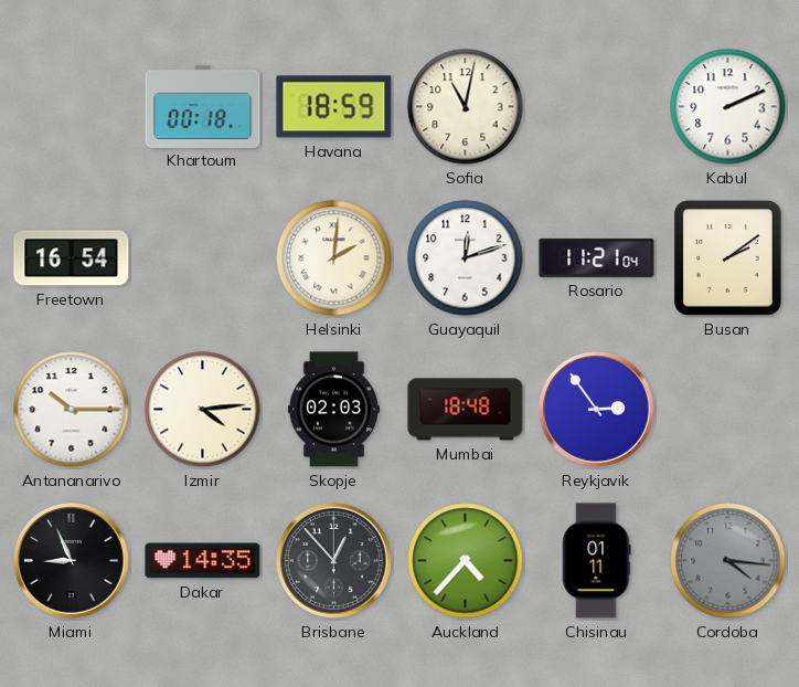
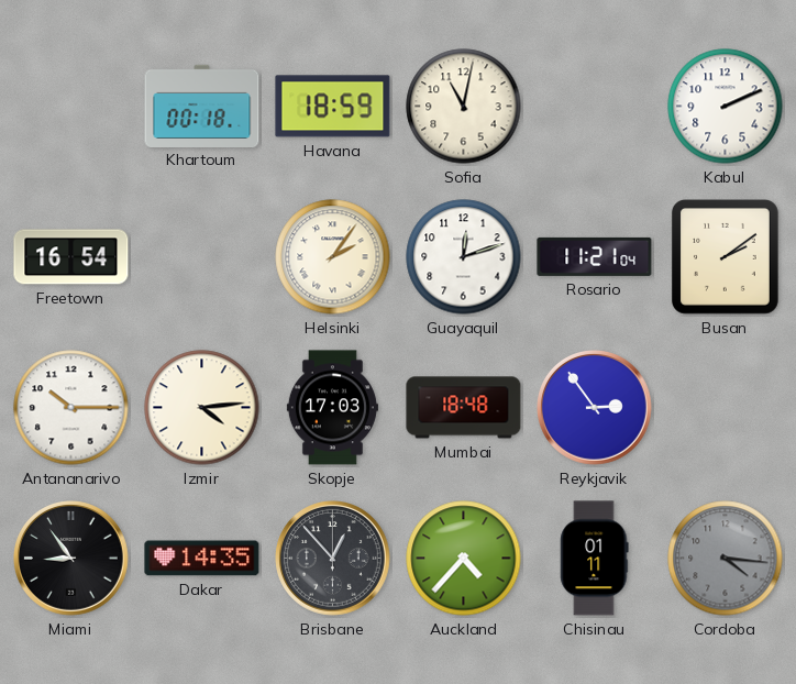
Helsinki: 2:01 -> 2:06
Skopje: 02:03 -> 17:03
Miami: 8:56 -> 8:54
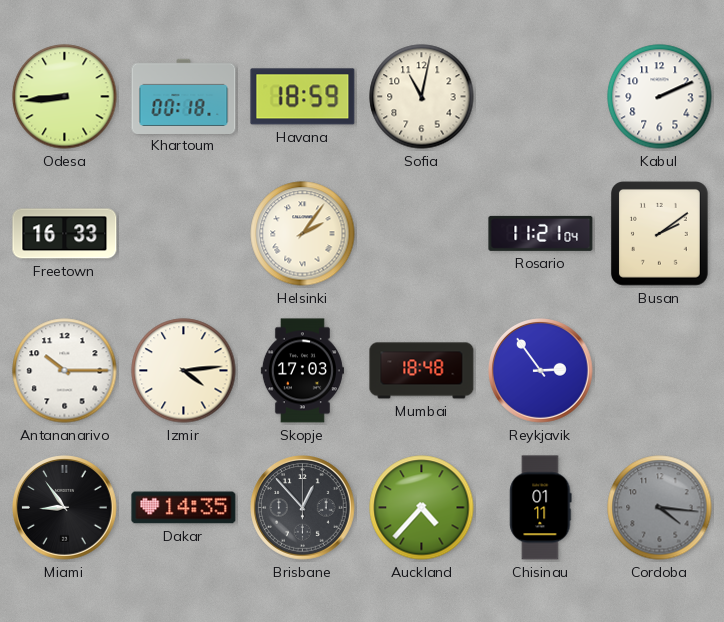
Odesa: none -> 8:44
Freetown: 16:54 -> 16:33
Guayaquil: 12:12 -> none
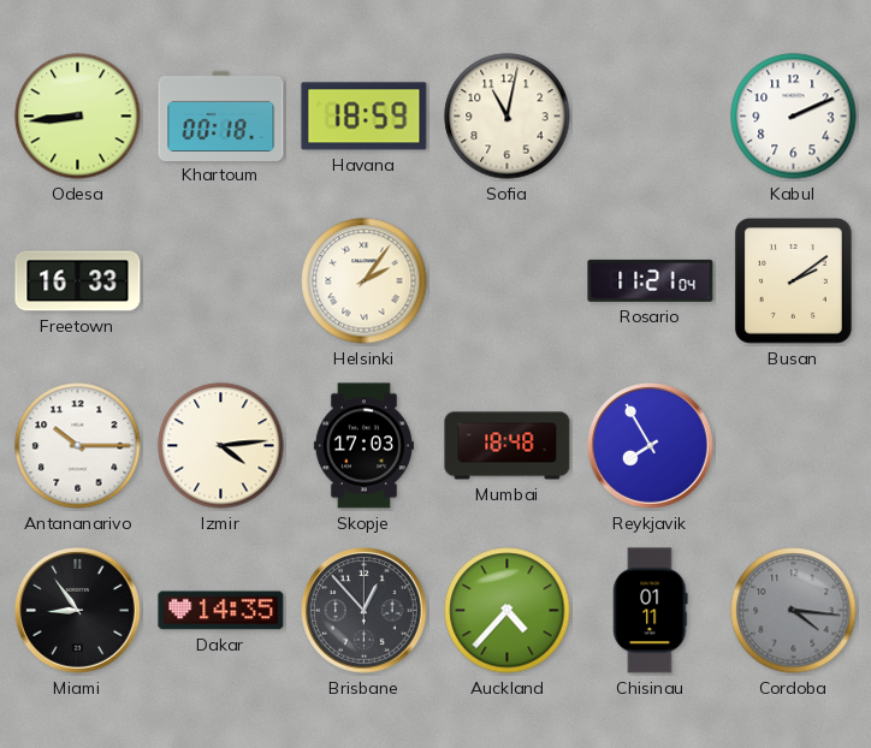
Reykjavik: 2:54 -> 7:55
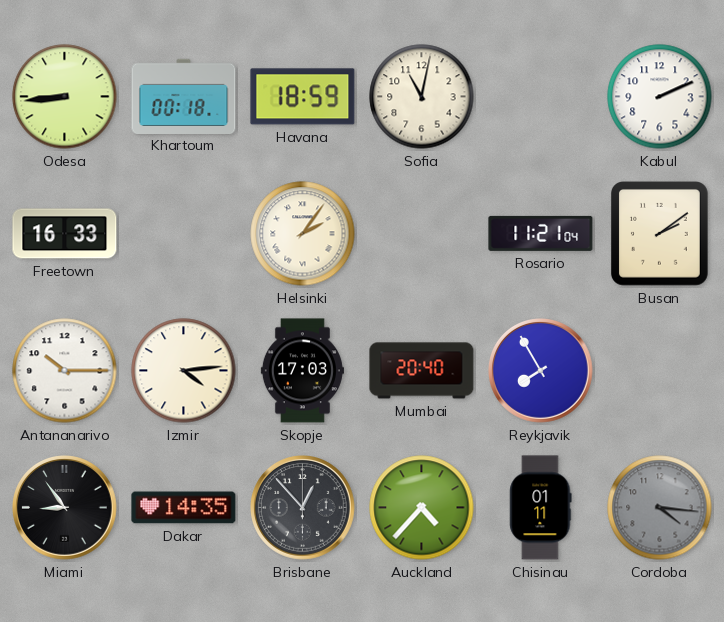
Mumbai: 18:48 -> 20:40
